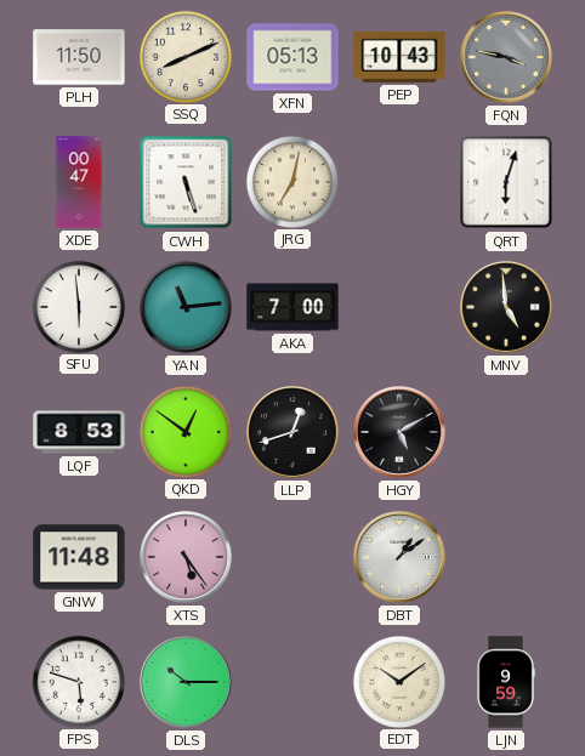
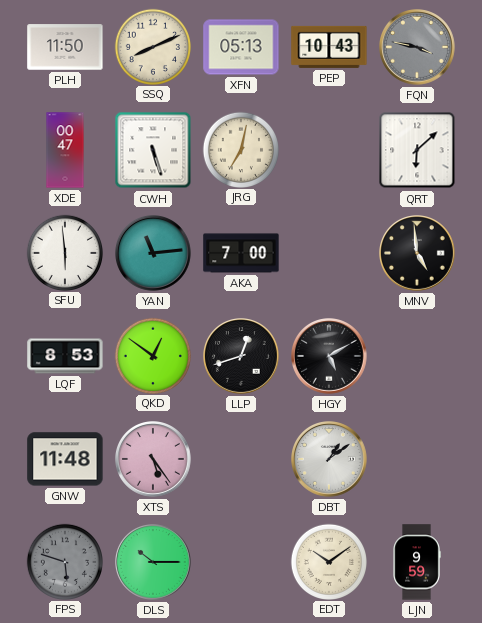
QRT: 6:03 -> 6:08
FPS dial: white -> grey
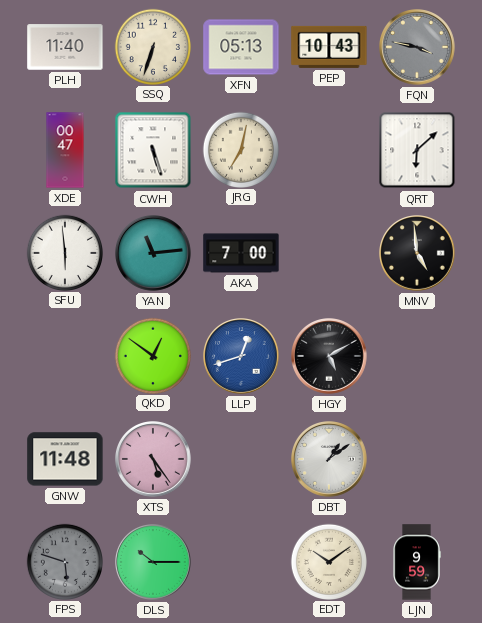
PLH: 11:50 -> 11:40
SSQ: 8:11 -> 6:33
LQF: 8:53 -> none
LLP dial: black -> blue
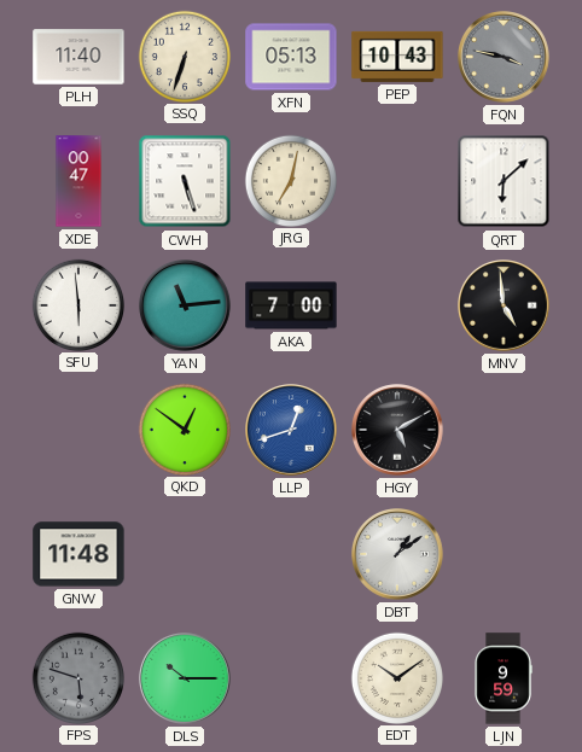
XTS: 5:24 -> none
